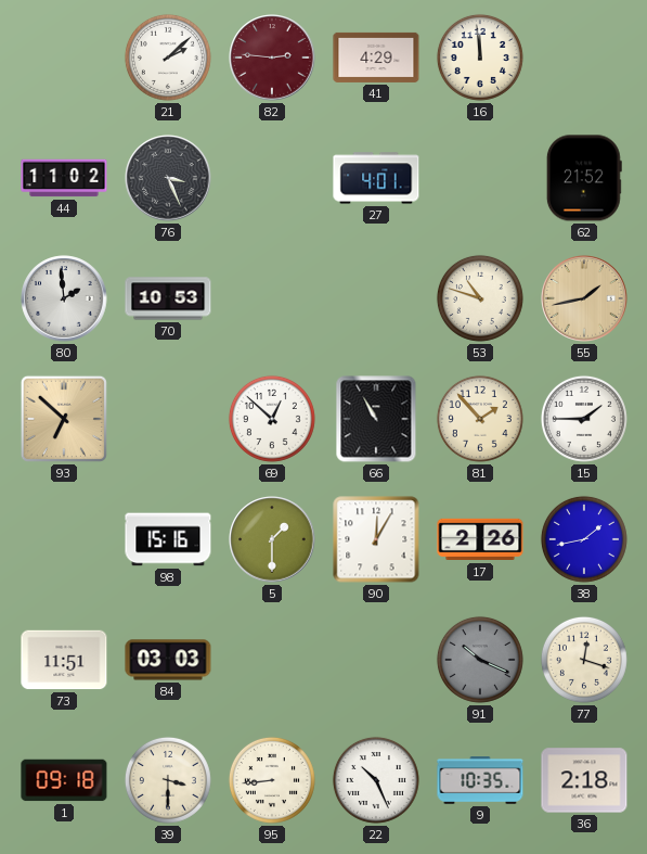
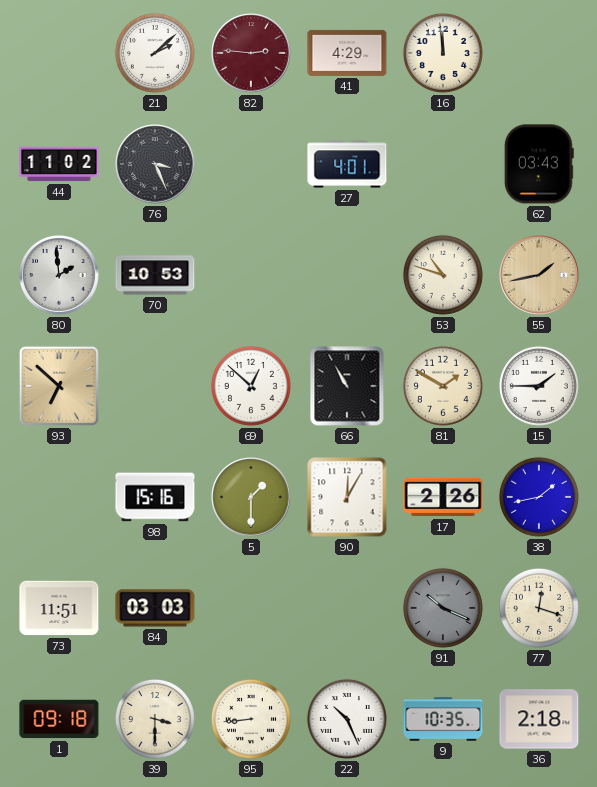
62: 21:52 -> 03:43
81: 1:53 -> 1:50
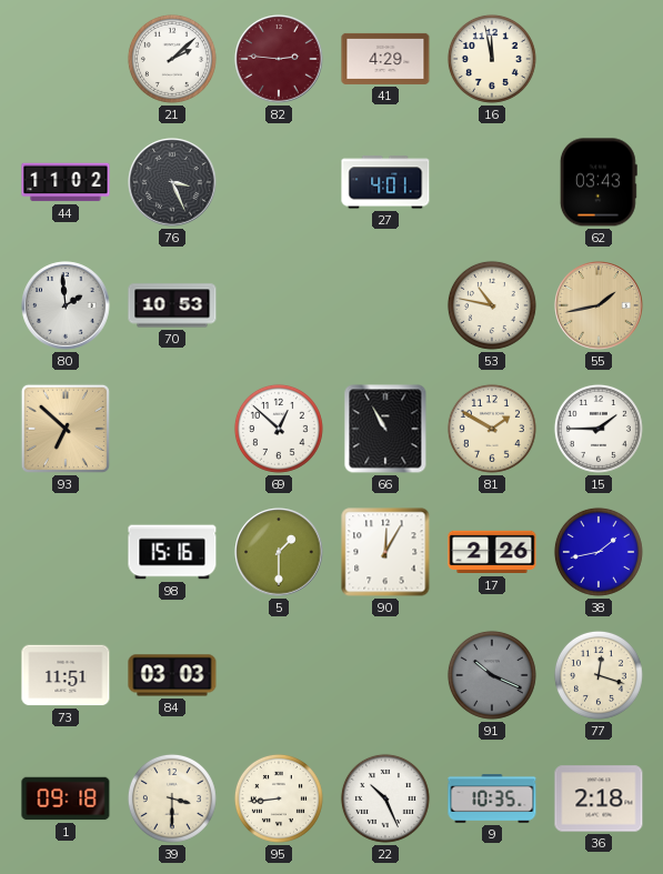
16: 11:59 -> 11:58
53: 10:48 -> 10:47
